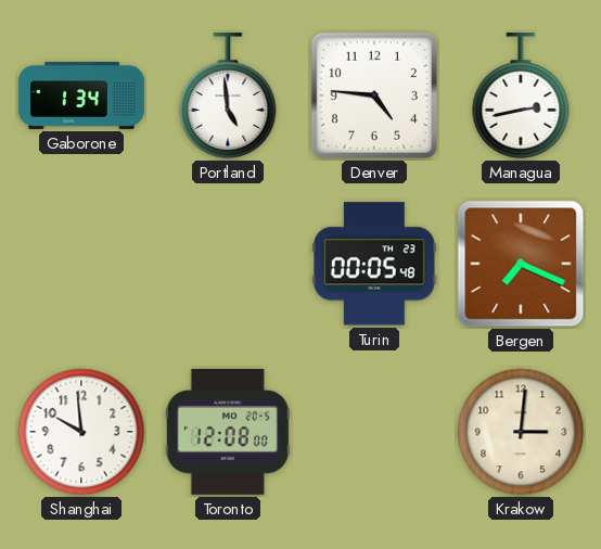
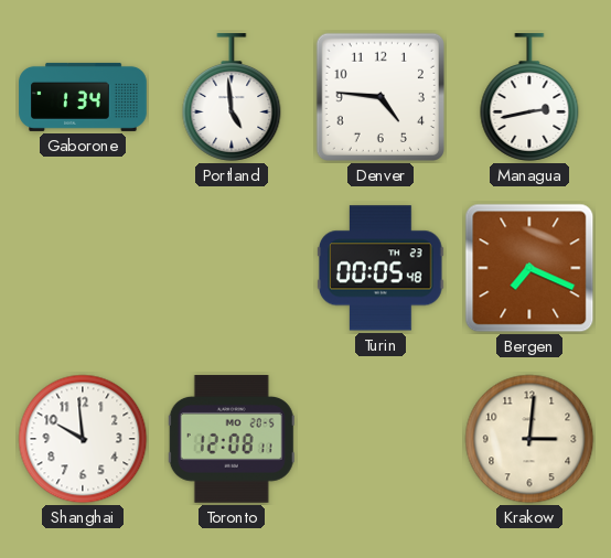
Toronto: 12:08:00 -> 12:08:11
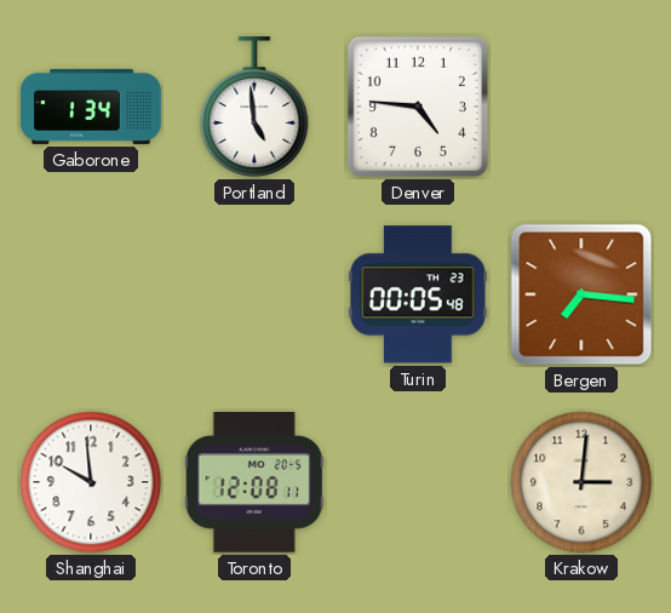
Managua: 2:43 -> none
Bergen: 7:19 -> 7:16
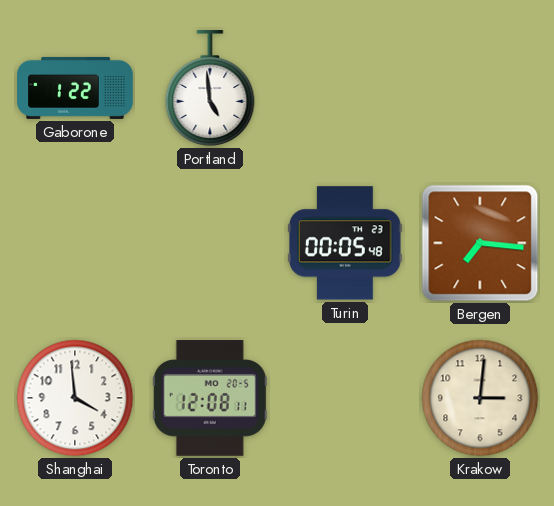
Gaborone: 1:34 -> 1:22
Denver: 4:46 -> none
Shanghai: 9:59 -> 3:59
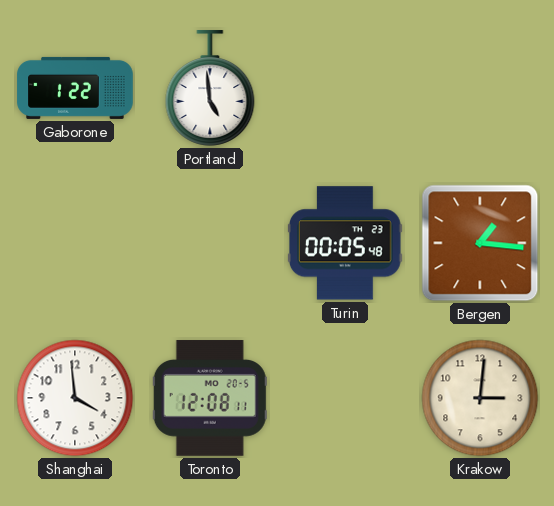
Bergen: 7:16 -> 1:16
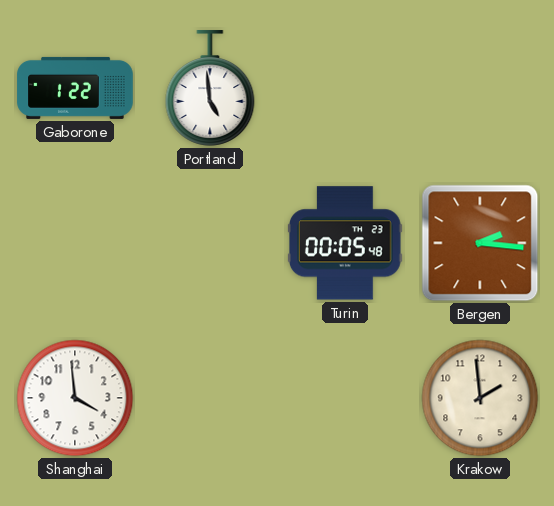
Bergen: 1:16 -> 2:16
Toronto: 12:08 -> none
Krakow: 3:01 -> 1:59
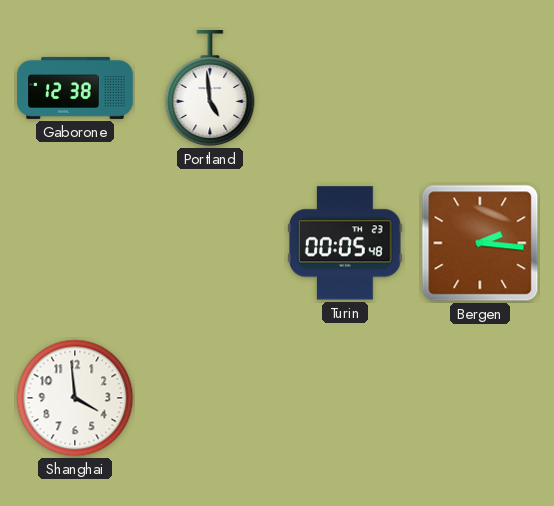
Gaborone: 1:22 -> 12:38
Krakow: 1:59 -> none
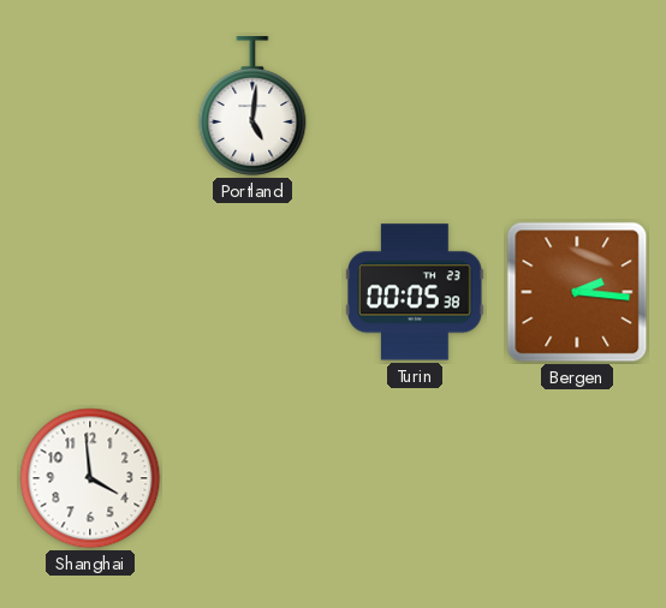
Gaborone: 12:38 -> none
Portland: 4:59 -> 5:01
Turin: 00:05:48 -> 00:05:38
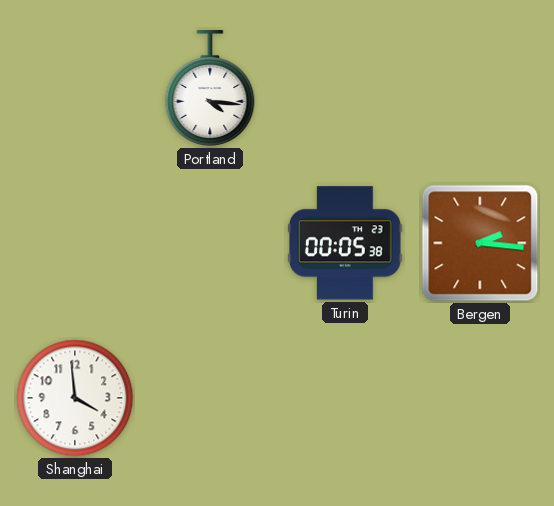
Portland: 5:01 -> 4:16
